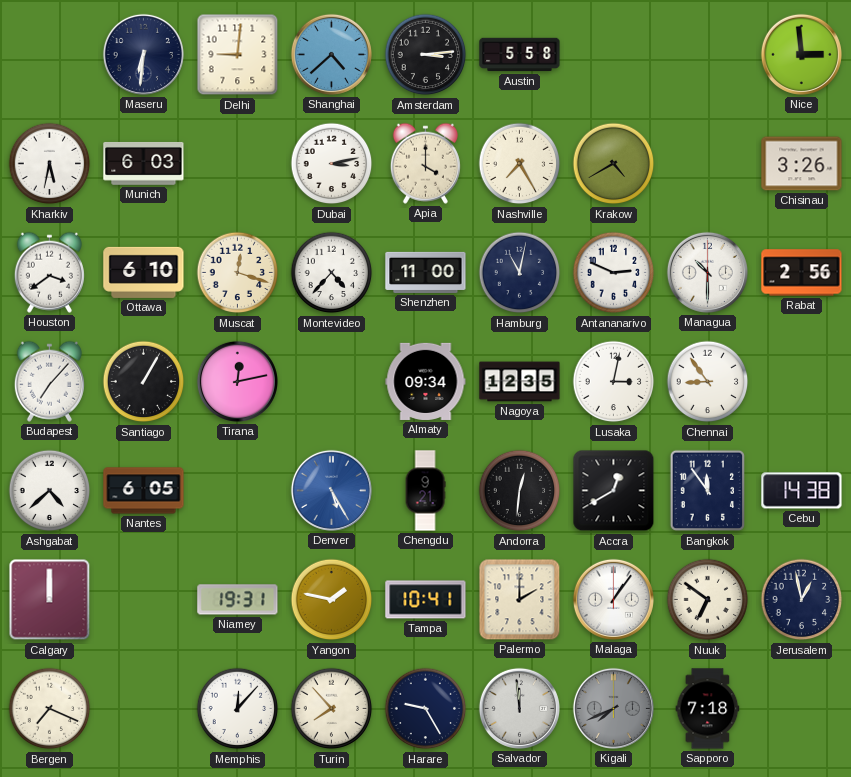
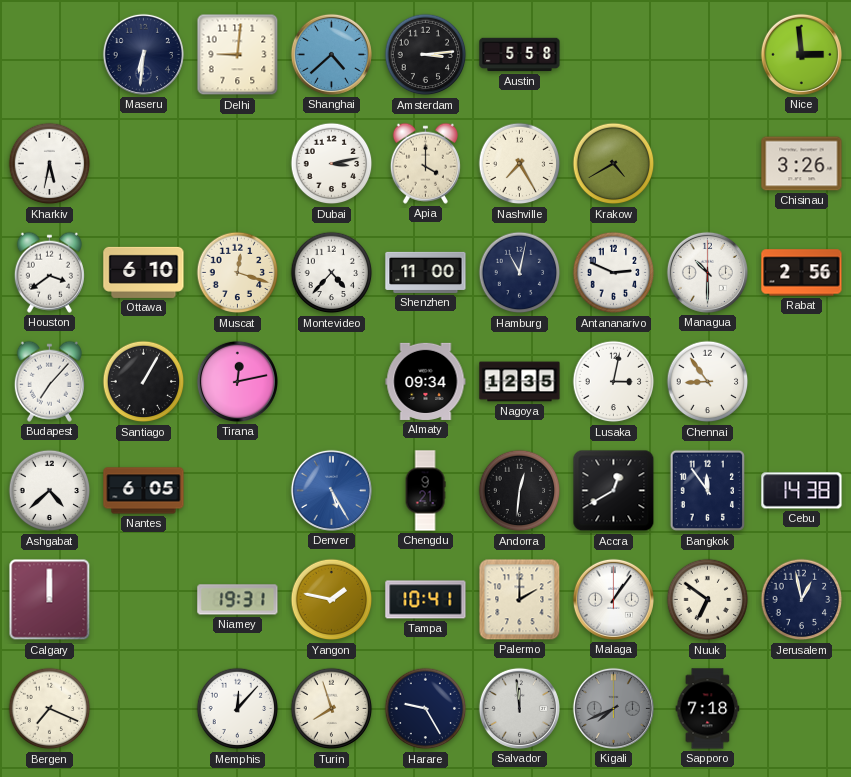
Munich: 6:03 -> none
Turin: 7:53 -> 7:57
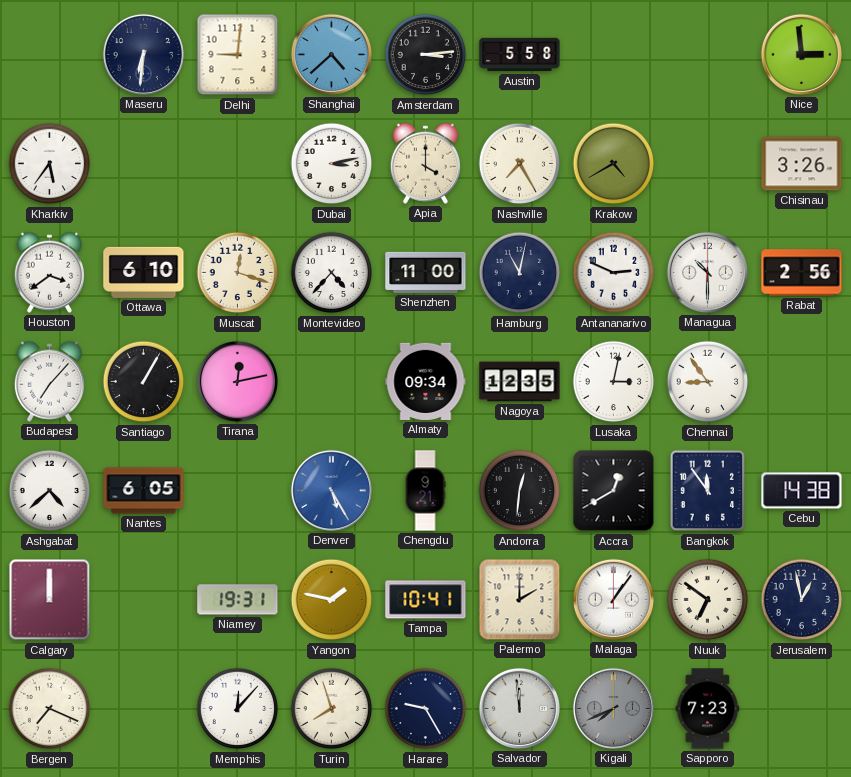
Kharkiv: 5:32 -> 5:36
Sapporo: 7:18 -> 7:23
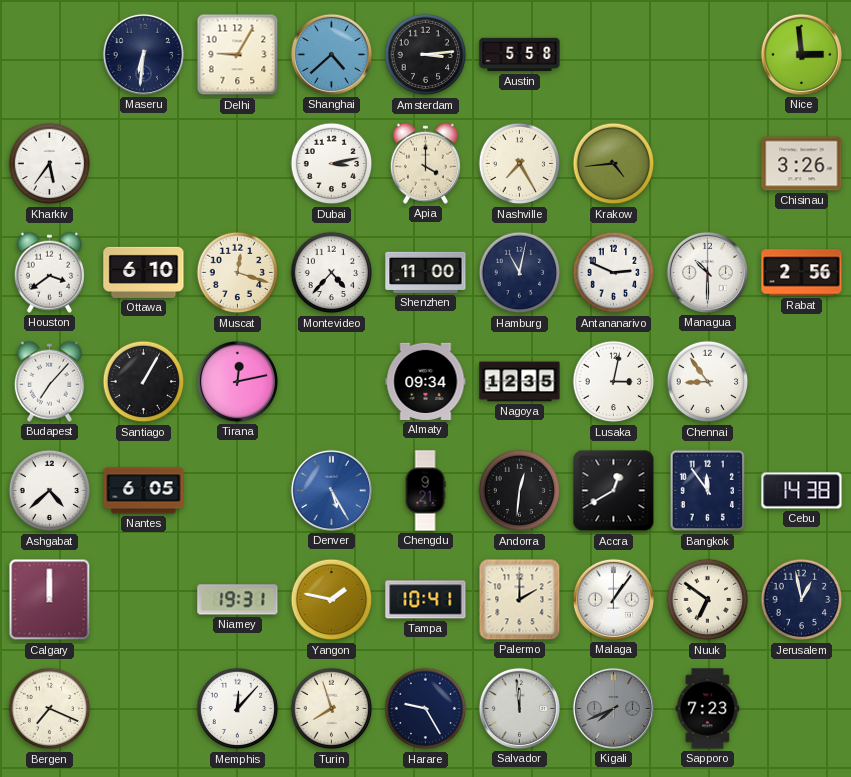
Delhi: 9:01 -> 9:05
Krakow: 4:40 -> 4:44
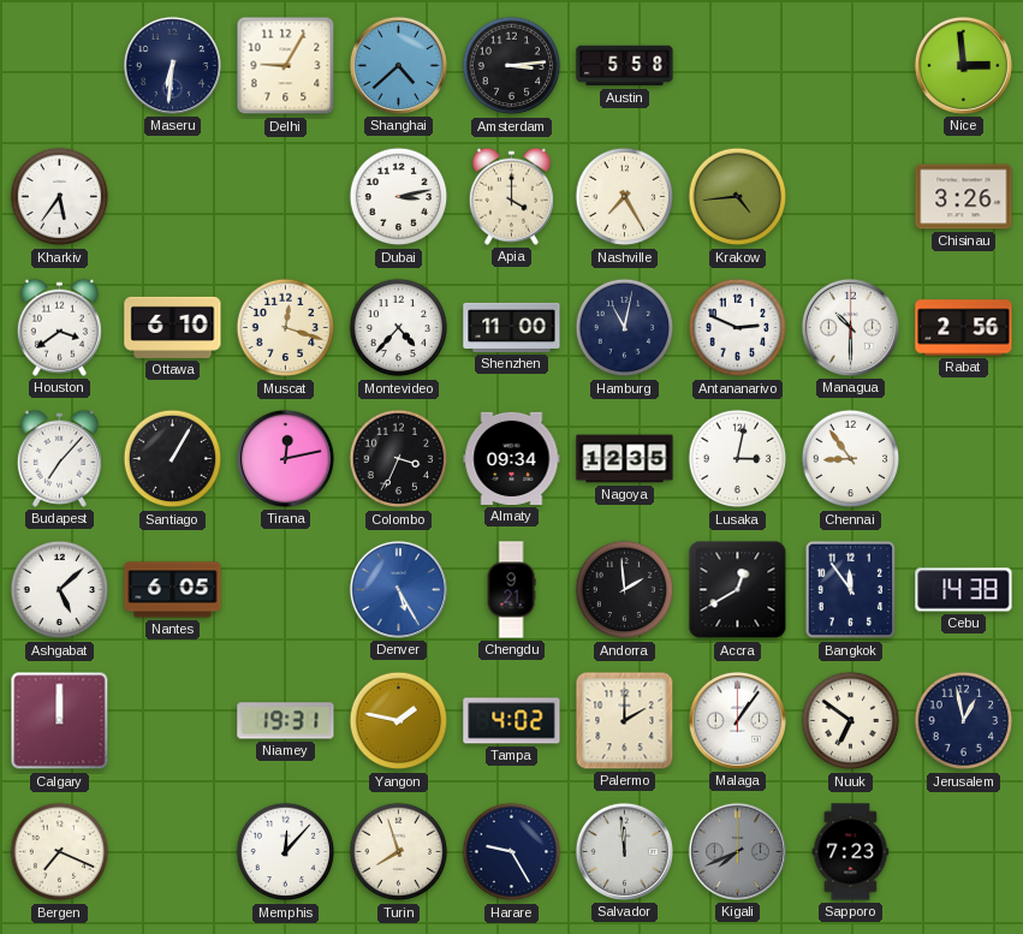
Colombo: none -> 3:34
Ashgabat: 4:38 -> 5:08
Andorra: 12:31 -> 1:59
Tampa: 10:41 -> 4:02
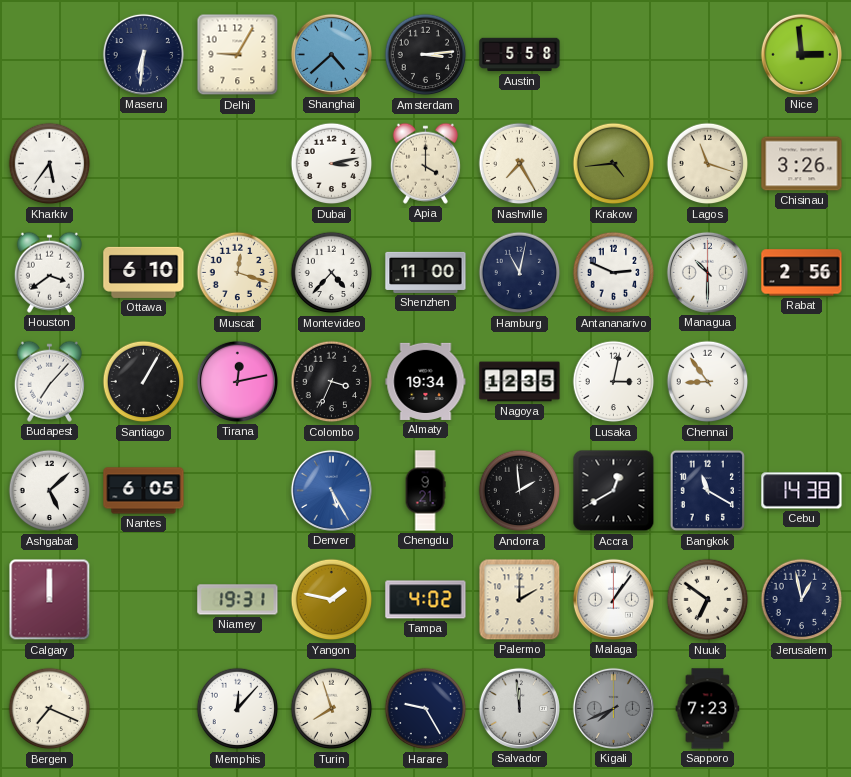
Lagos: none -> 11:18
Almaty: 09:34 -> 19:34
Bangkok: 11:54 -> 11:20
